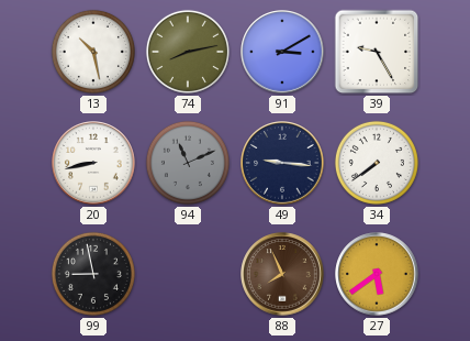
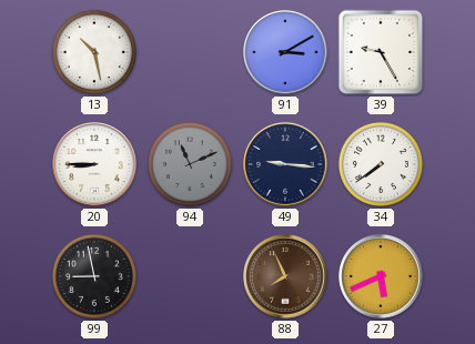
74: 8:13 -> none
20: 8:43 -> 8:45
27: 5:39 -> 5:41
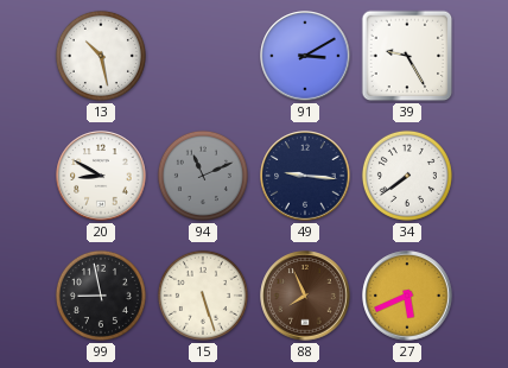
20: 8:45 -> 8:50
15: none -> 5:27
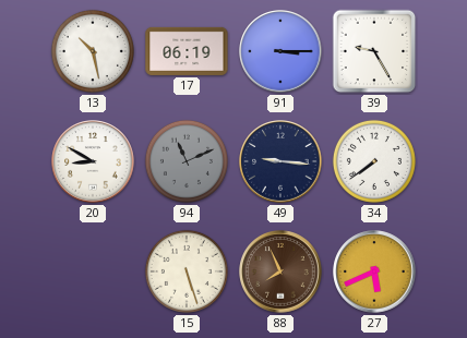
17: none -> 06:19
91: 3:10 -> 3:15
99: 8:58 -> none
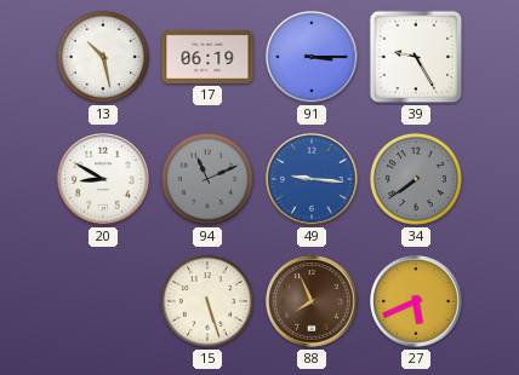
49 dial: navy -> blue
34 dial: white -> grey
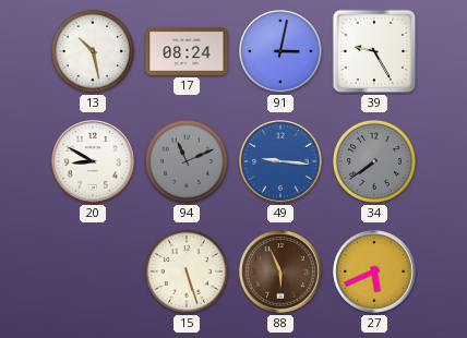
17: 06:19 -> 08:24
91: 3:15 -> 3:02
88: 7:56 -> 5:56
